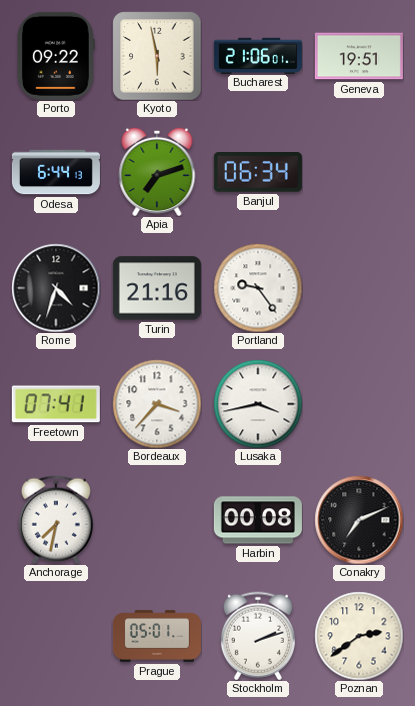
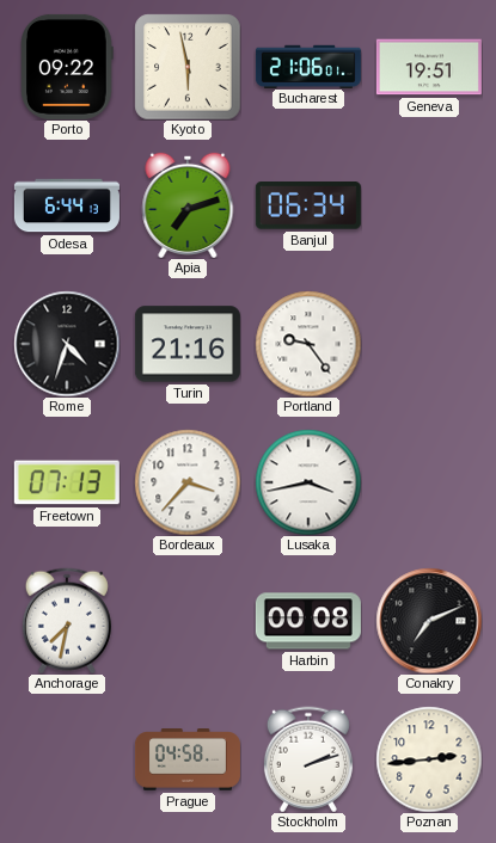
Freetown: 07:41 -> 07:13
Prague: 05:01 -> 04:58
Poznan: 2:39 -> 2:44
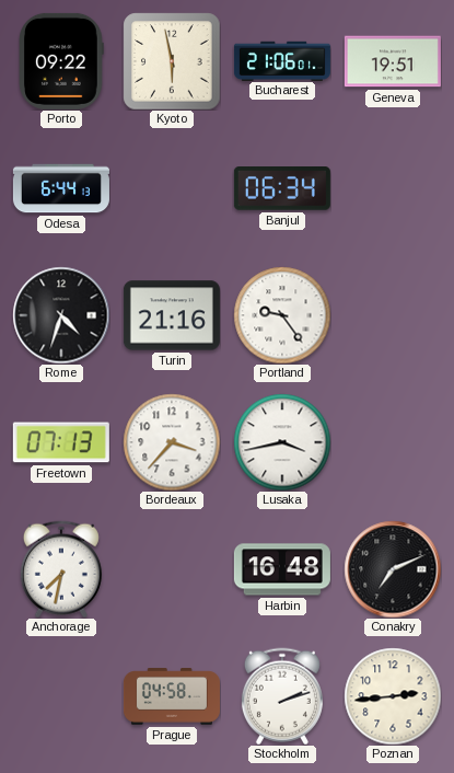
Apia: 7:12 -> none
Harbin: 00:08 -> 16:48
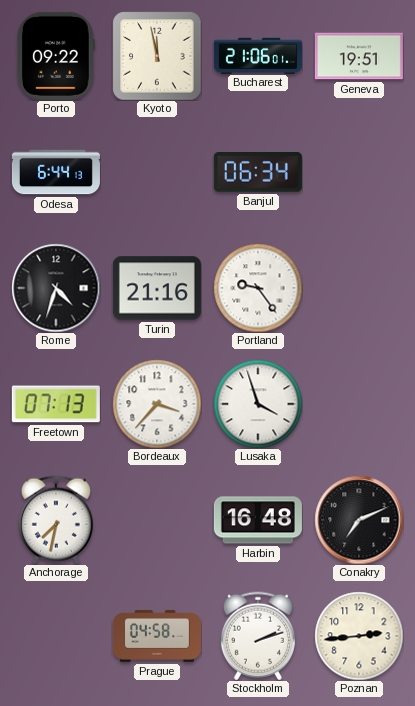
Kyoto: 5:58 -> 11:58
Lusaka: 3:43 -> 3:57
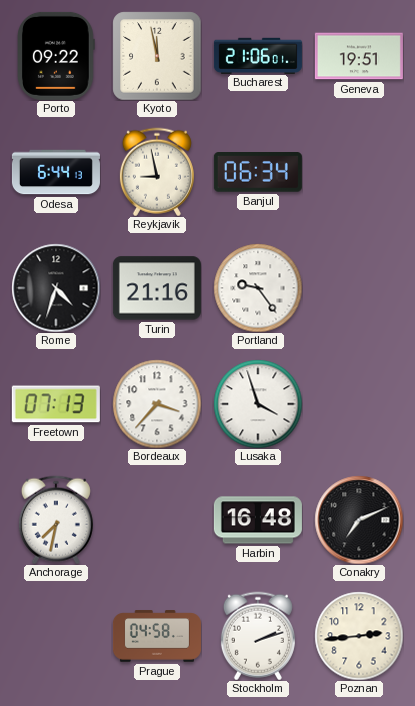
Reykjavik: none -> 8:58
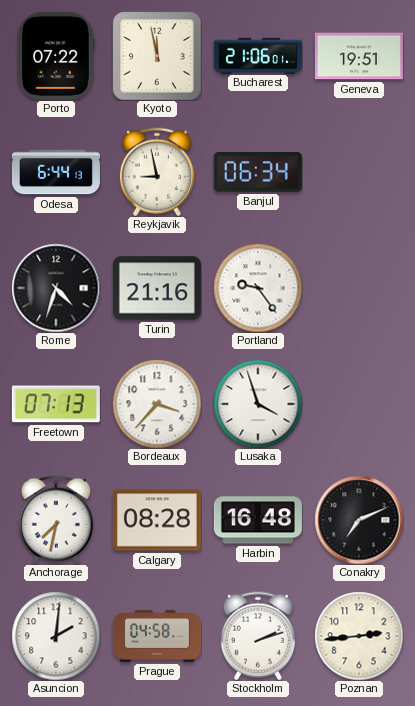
Porto: 09:22 -> 07:22
Calgary: none -> 08:28
Asuncion: none -> 2:01
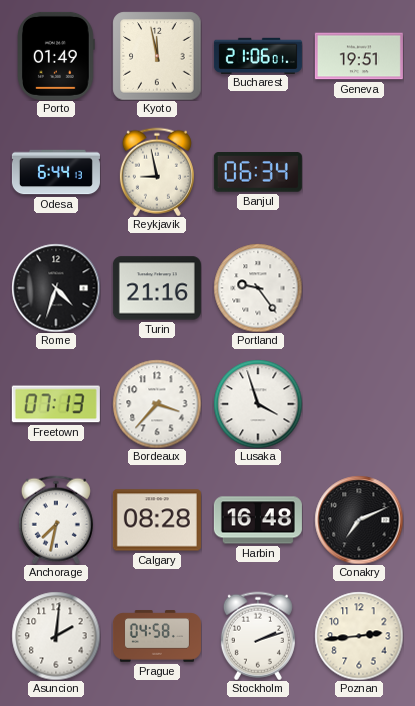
Porto: 07:22 -> 01:49
